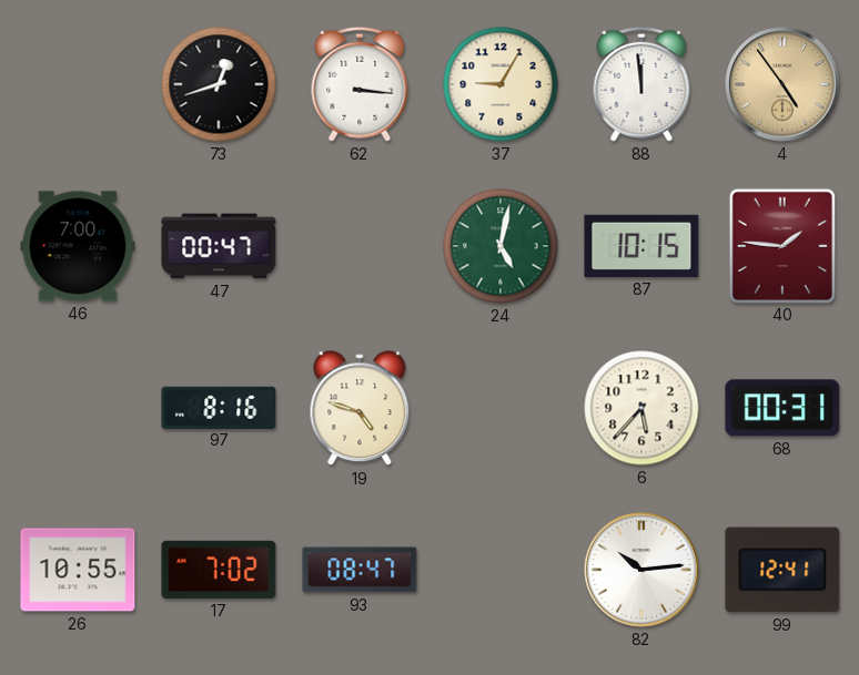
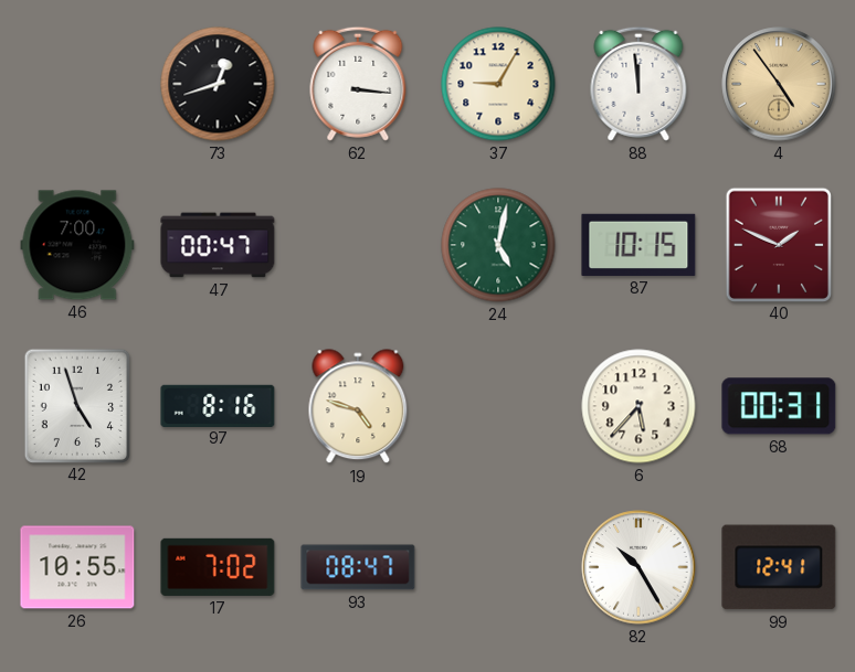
40: 1:46 -> 1:49
42: none -> 4:57
82: 10:14 -> 10:25
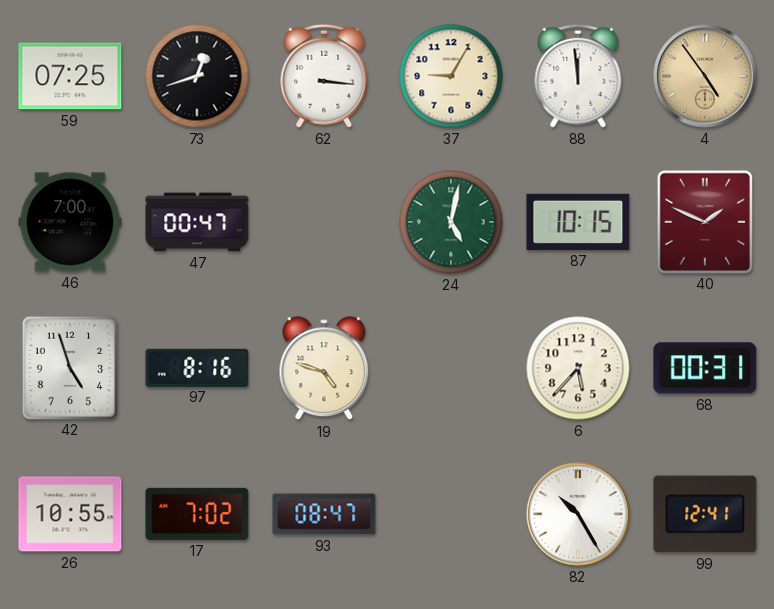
59: none -> 07:25
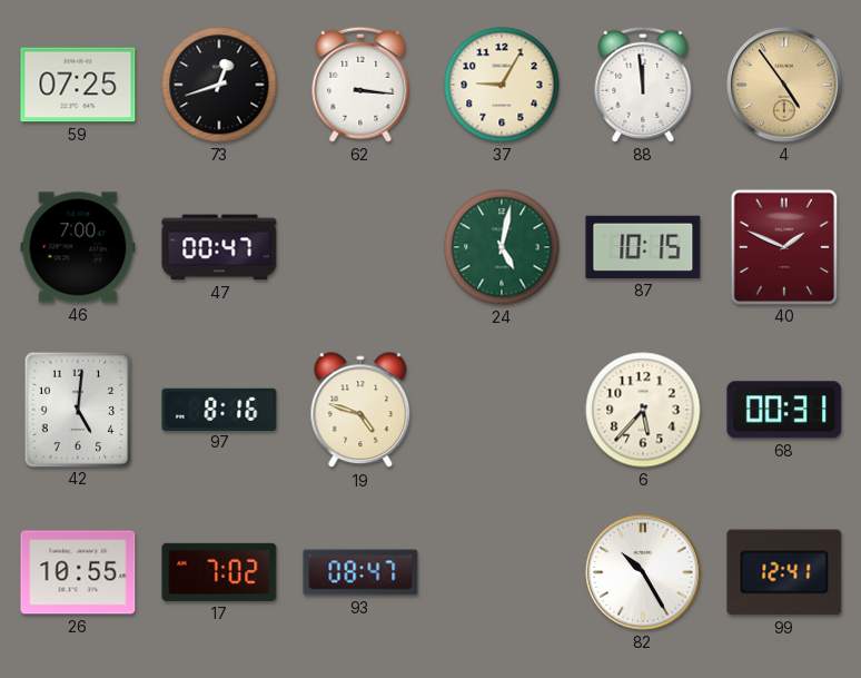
42: 4:57 -> 5:01
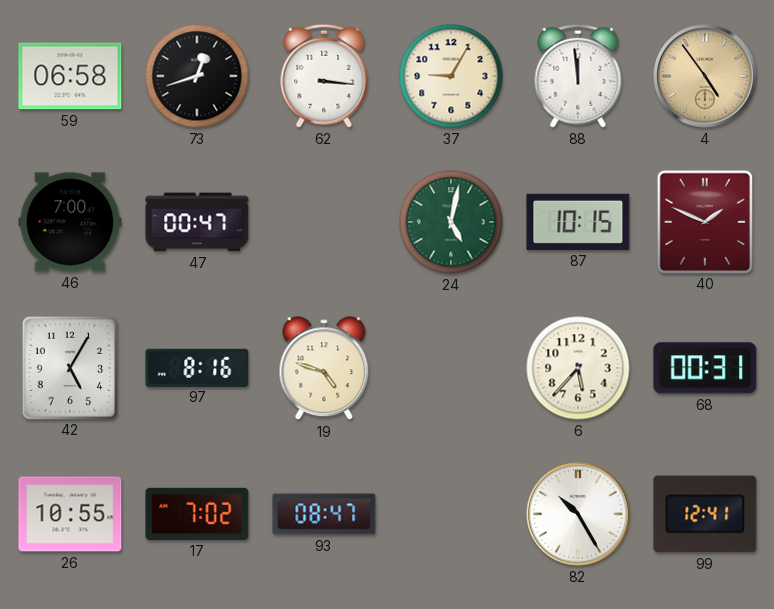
59: 07:25 -> 06:58
42: 5:01 -> 5:05
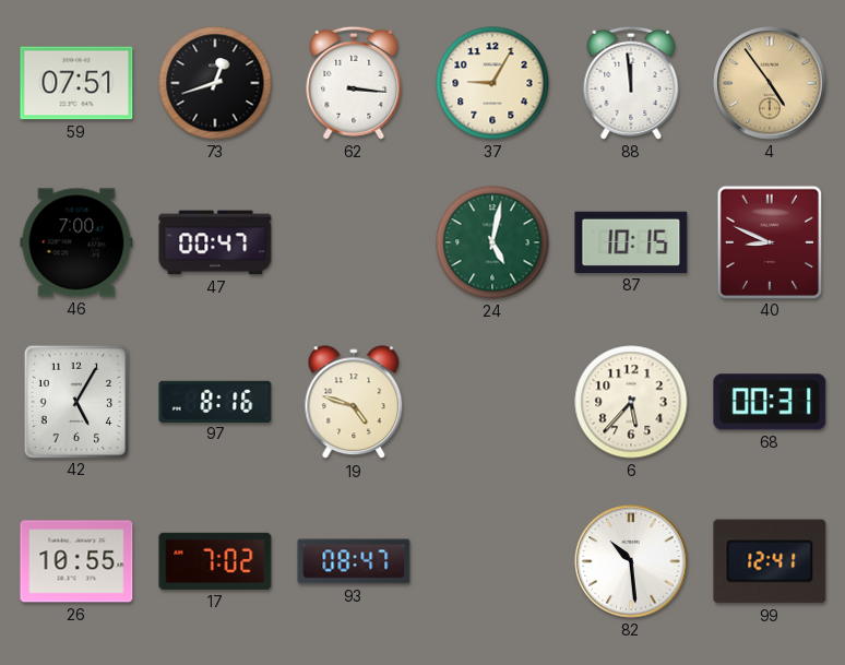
59: 06:58 -> 07:51
40: 1:49 -> 8:49
82: 10:25 -> 10:29
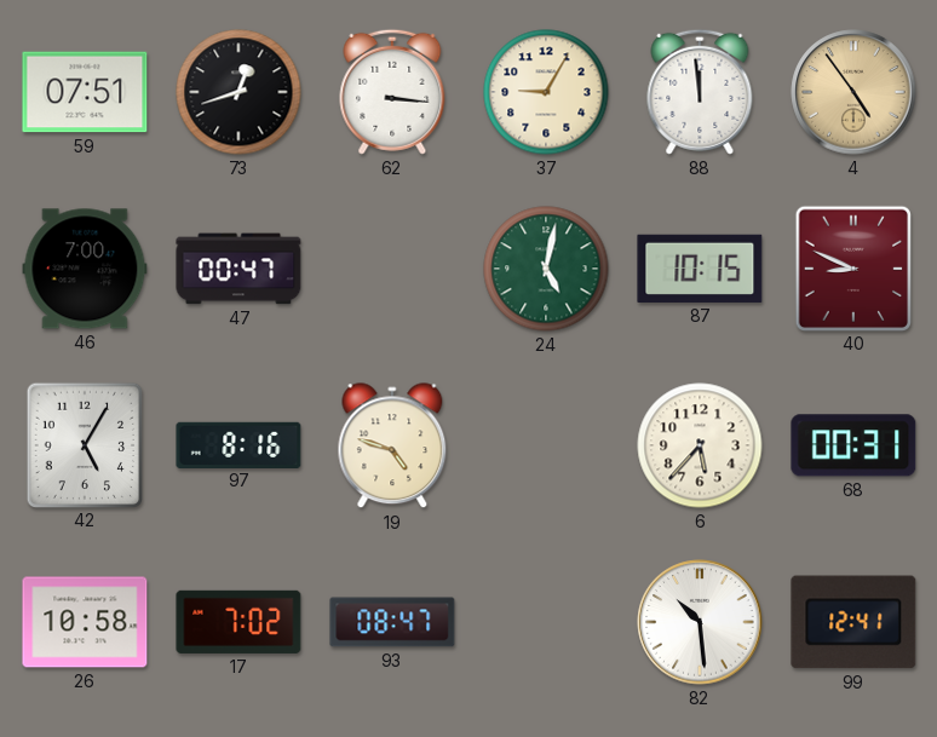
26: 10:55 -> 10:58
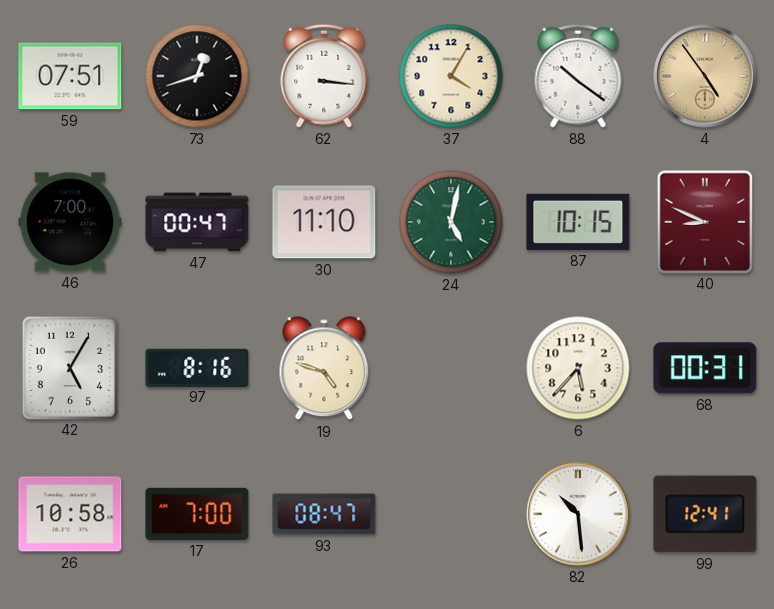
37: 9:05 -> 4:05
88: 11:59 -> 10:21
30: none -> 11:10
17: 7:02 -> 7:00
